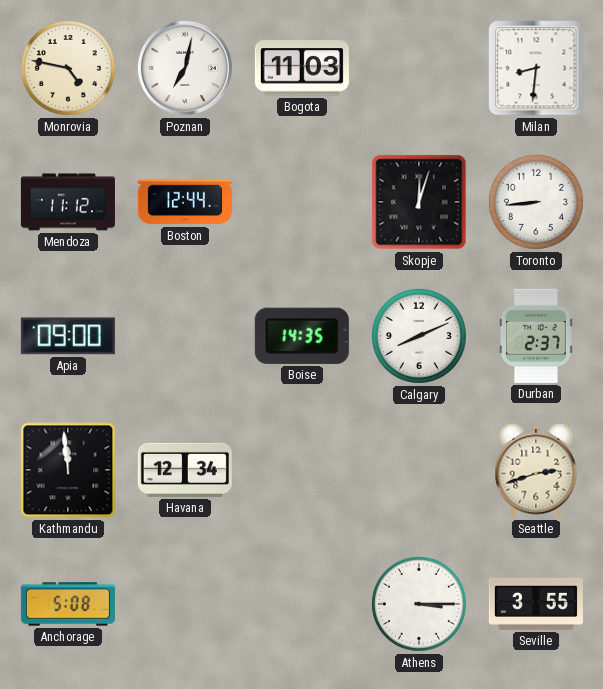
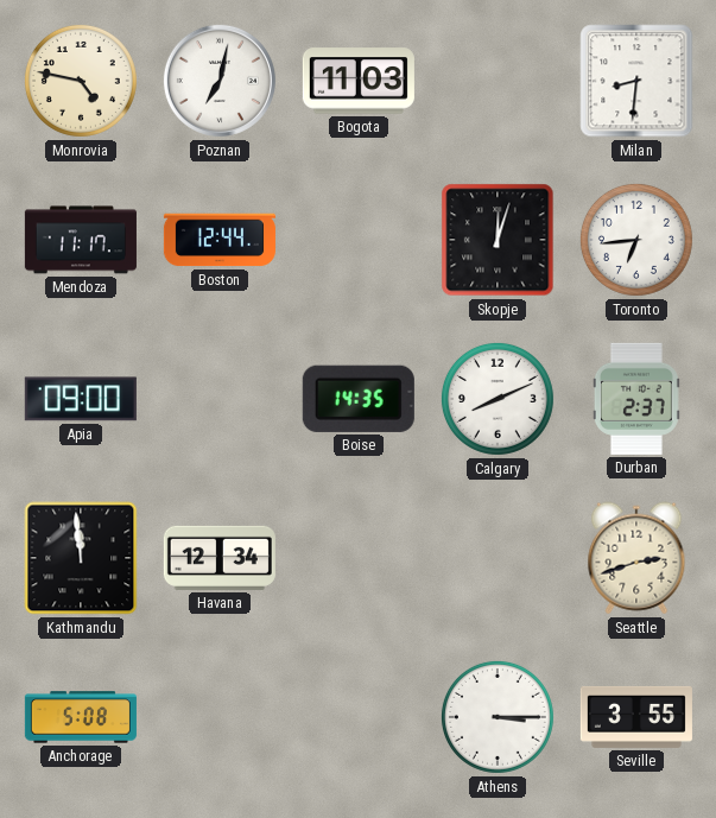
Mendoza: 11:12 -> 11:17
Toronto: 8:44 -> 6:44
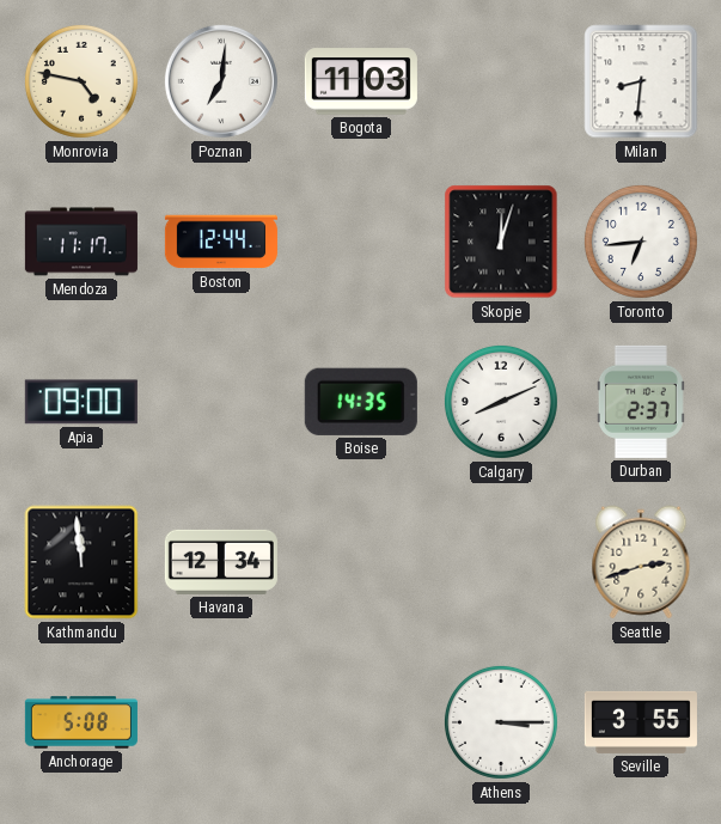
Poznan: 7:02 -> 7:01
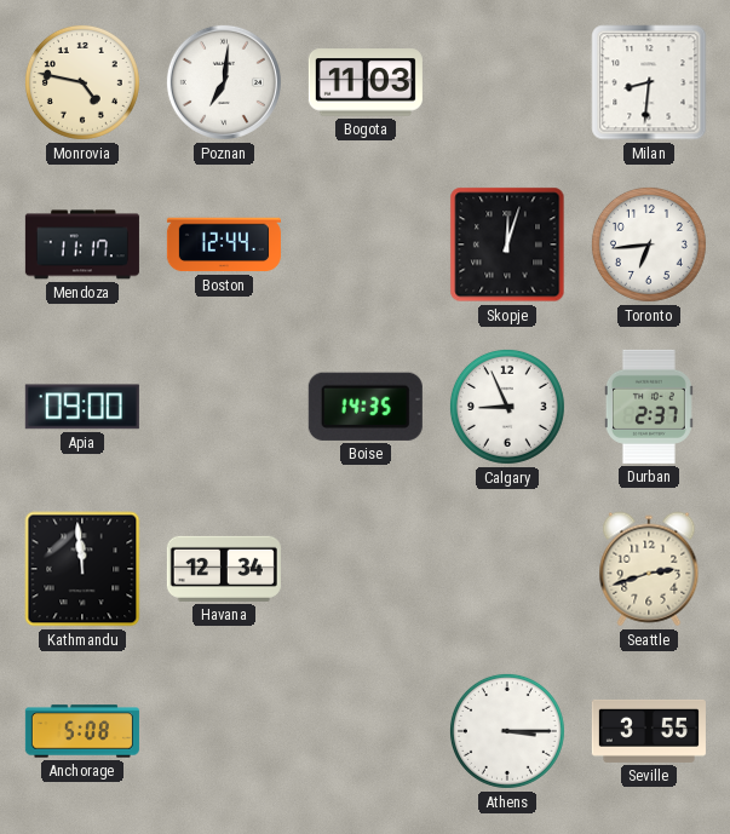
Calgary: 8:11 -> 8:56
